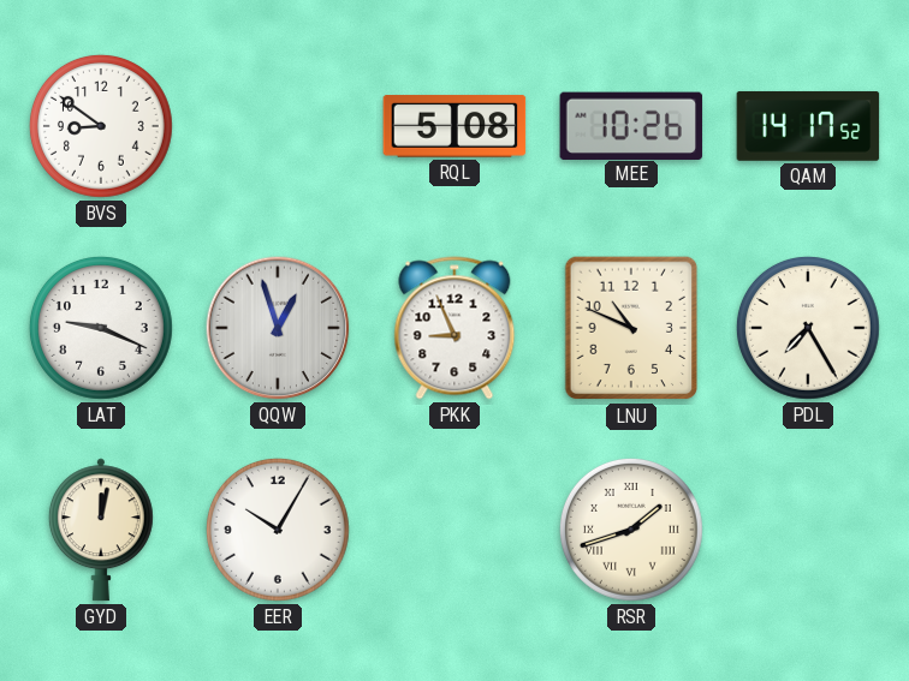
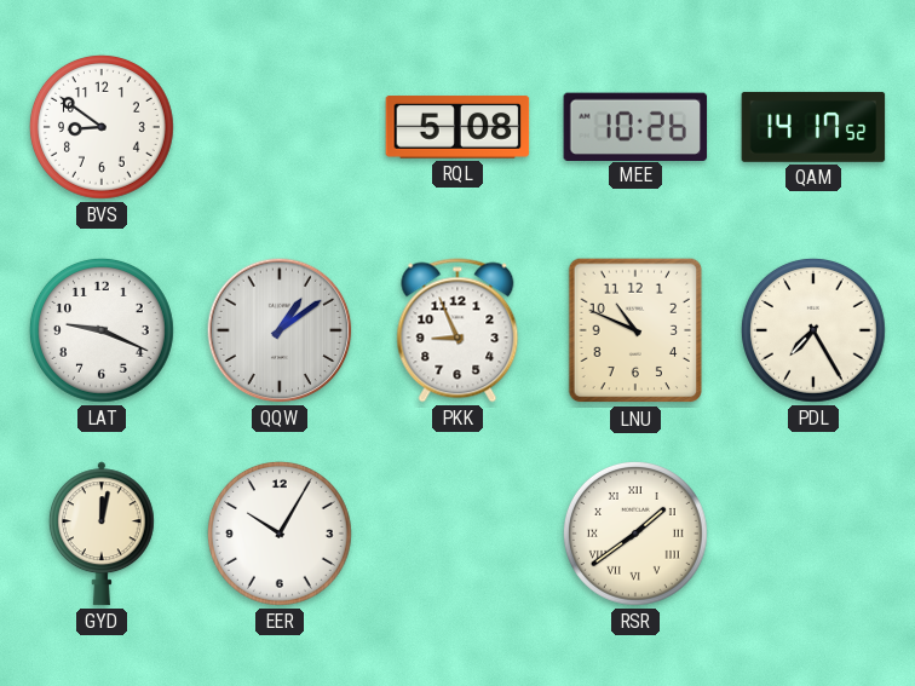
QQW: 12:57 -> 1:09
RSR: 1:42 -> 1:39
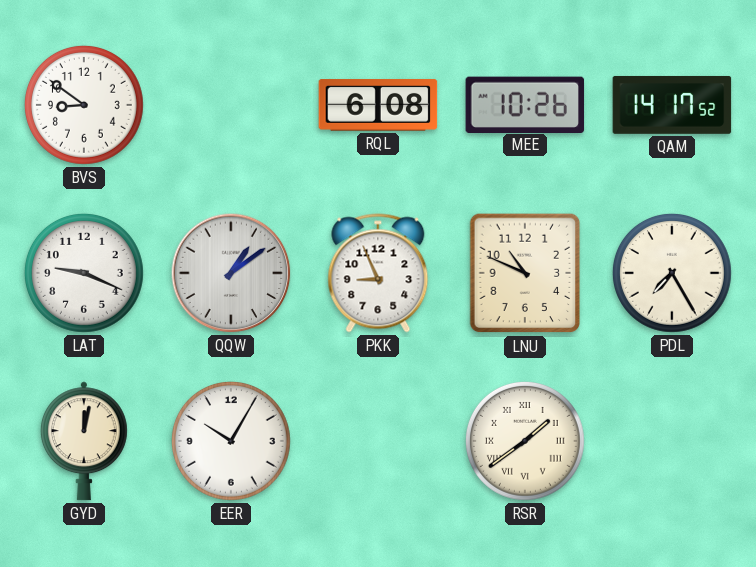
RQL: 5:08 -> 6:08
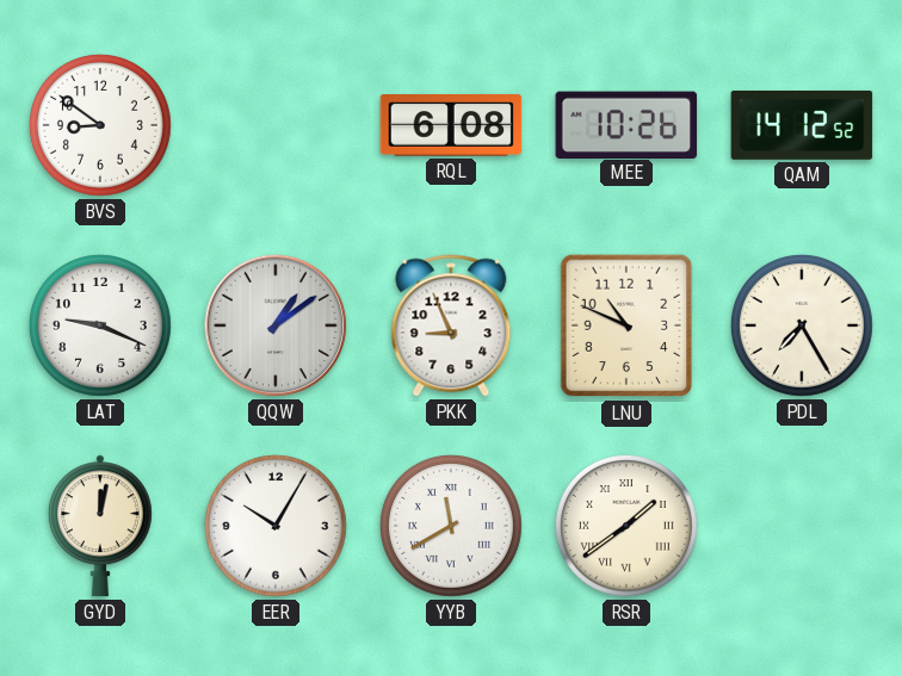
QAM: 14:17 -> 14:12
YYB: none -> 11:40
